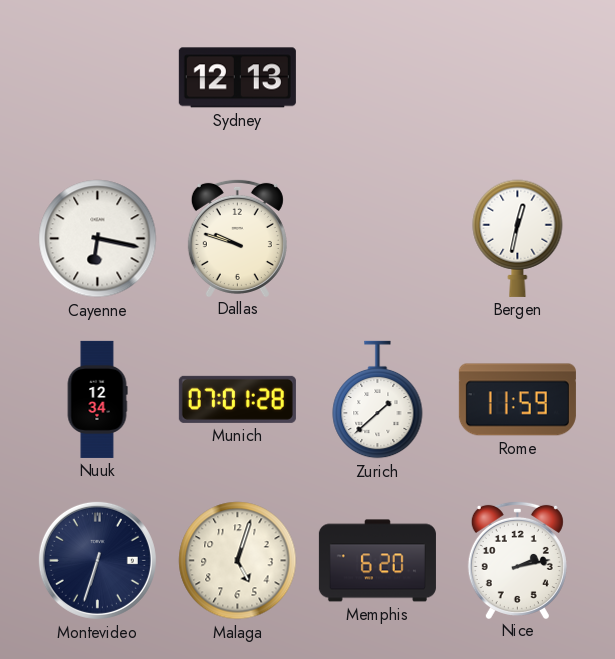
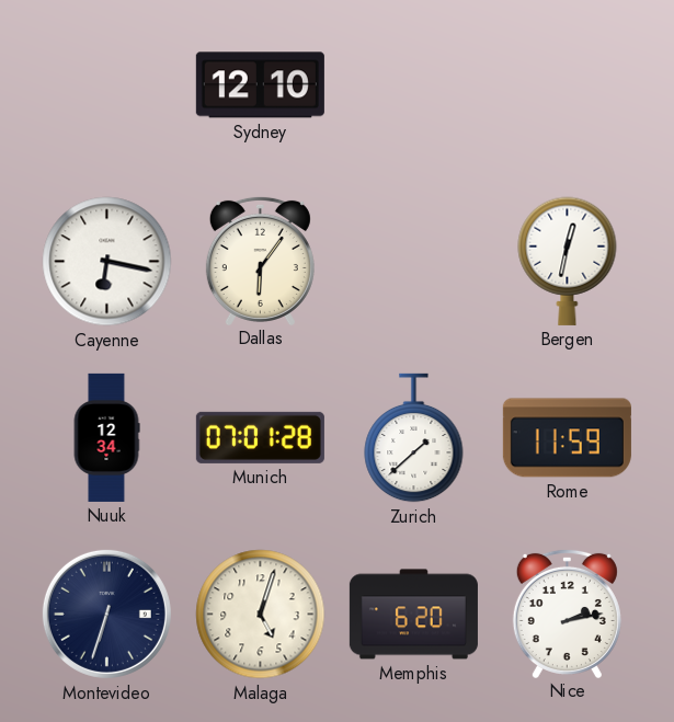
Sydney: 12:13 -> 12:10
Dallas: 9:48 -> 6:06
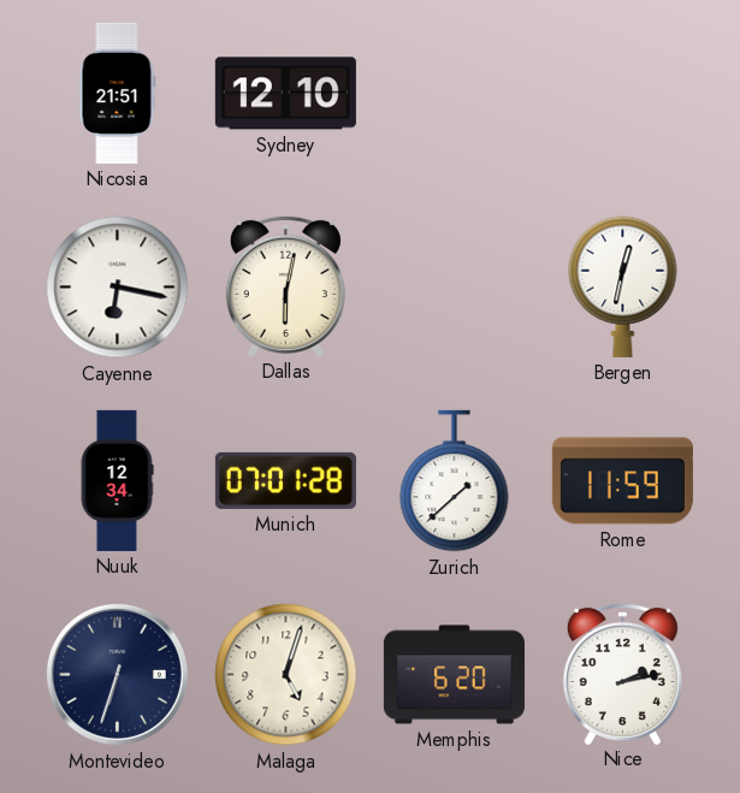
Nicosia: none -> 21:51
Dallas: 6:06 -> 6:02
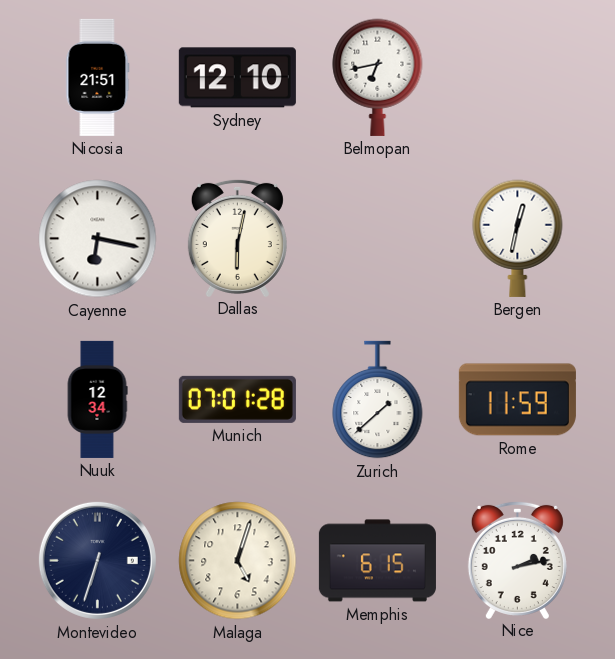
Belmopan: none -> 6:43
Memphis: 6:20 -> 6:15
